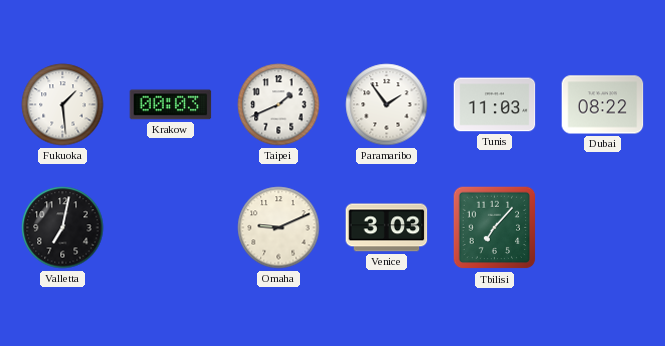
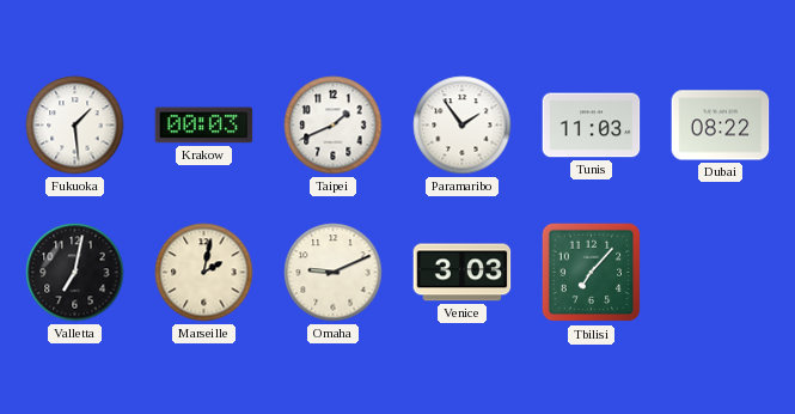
Marseille: none -> 2:02
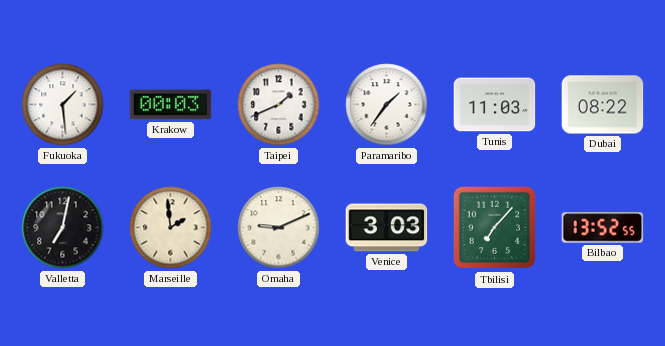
Paramaribo: 1:54 -> 1:36
Marseille: 2:02 -> 1:59
Bilbao: none -> 13:52
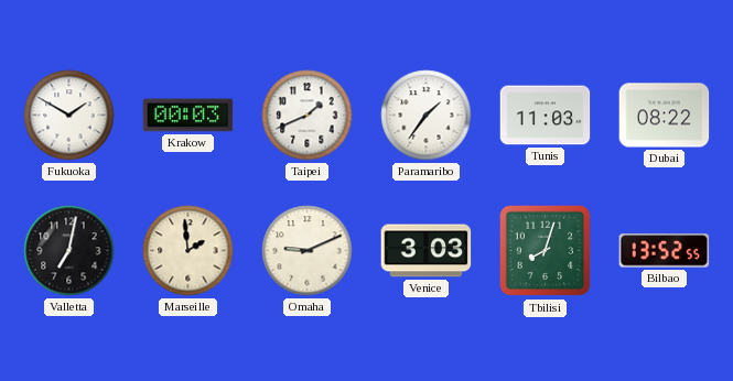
Fukuoka: 1:29 -> 1:50
Tbilisi: 7:07 -> 8:03
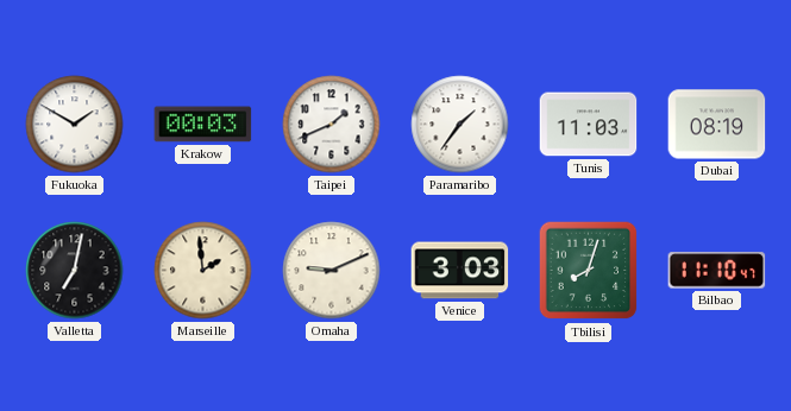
Dubai: 08:22 -> 08:19
Bilbao: 13:52 -> 11:10
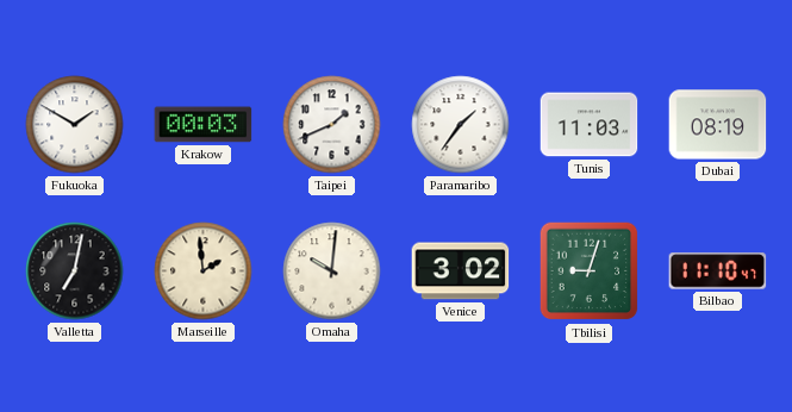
Omaha: 9:11 -> 10:01
Venice: 3:03 -> 3:02
Tbilisi: 8:03 -> 9:03
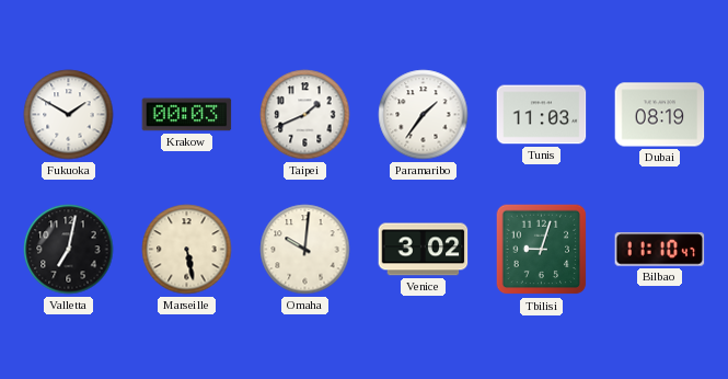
Marseille: 1:59 -> 5:28
